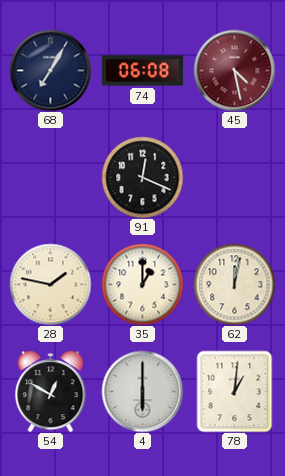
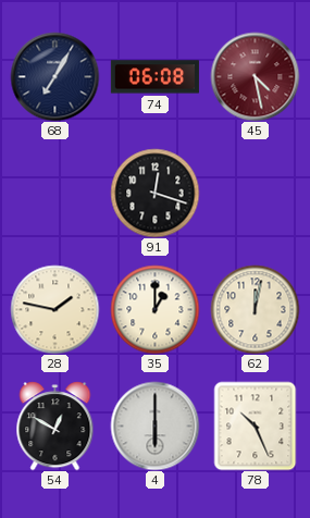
91: 12:19 -> 12:18
78: 1:01 -> 10:26
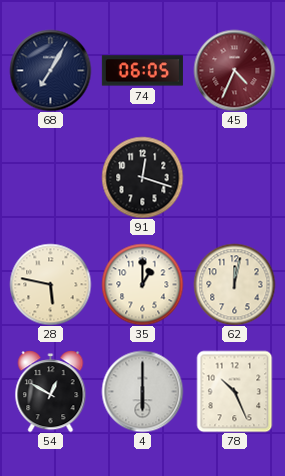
74: 06:08 -> 06:05
45: 4:28 -> 4:34
28: 1:47 -> 5:47
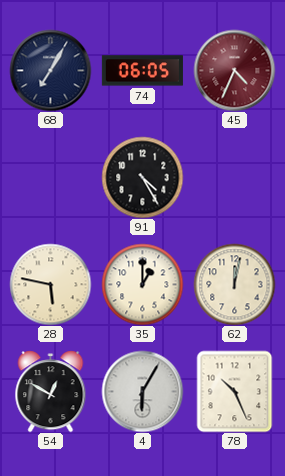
91: 12:18 -> 4:25
4: 6:00 -> 6:05
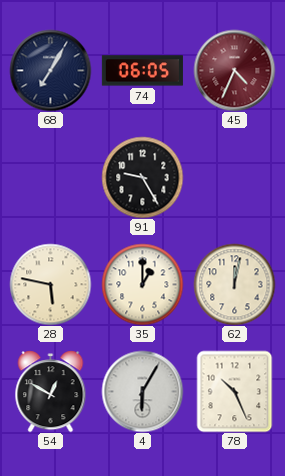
91: 4:25 -> 9:25
